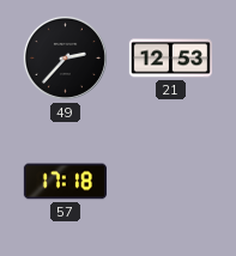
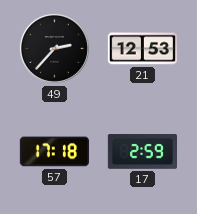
17: none -> 2:59
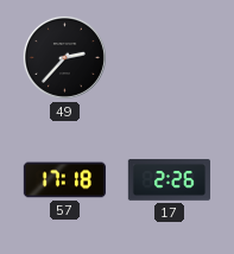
21: 12:53 -> none
17: 2:59 -> 2:26
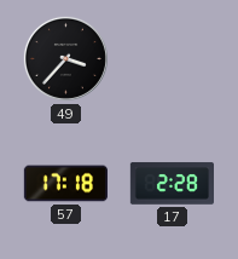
49: 2:37 -> 3:37
17: 2:26 -> 2:28
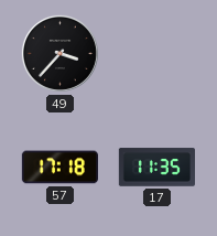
17: 2:28 -> 11:35
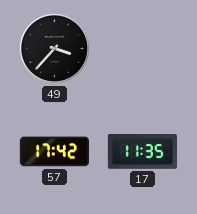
57: 17:18 -> 17:42
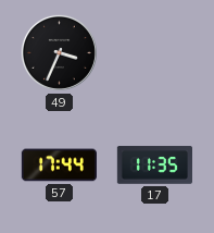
49: 3:37 -> 3:34
57: 17:42 -> 17:44
